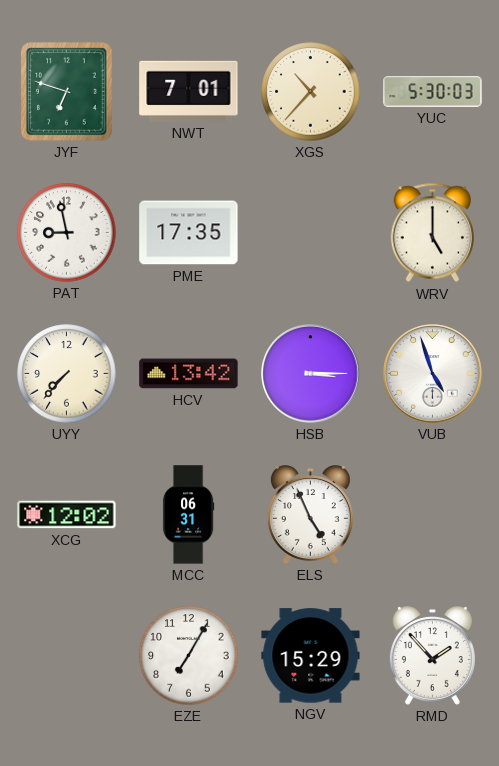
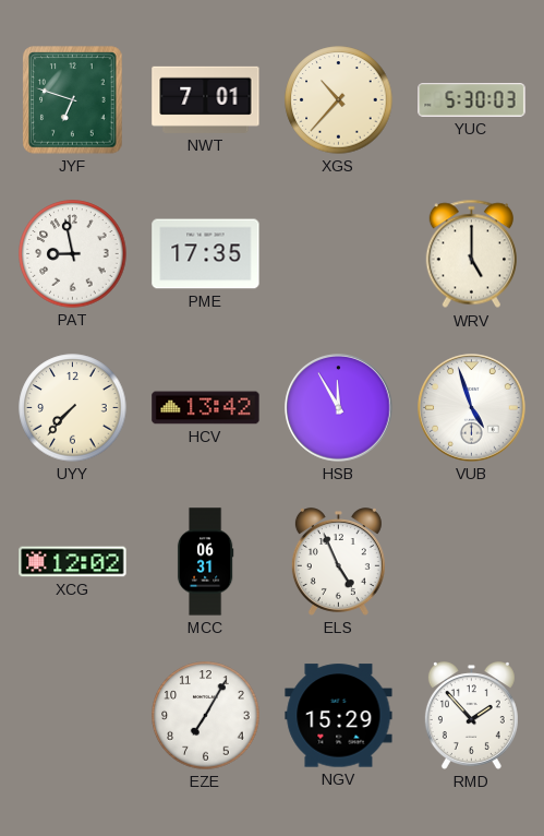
HSB: 3:15 -> 11:55
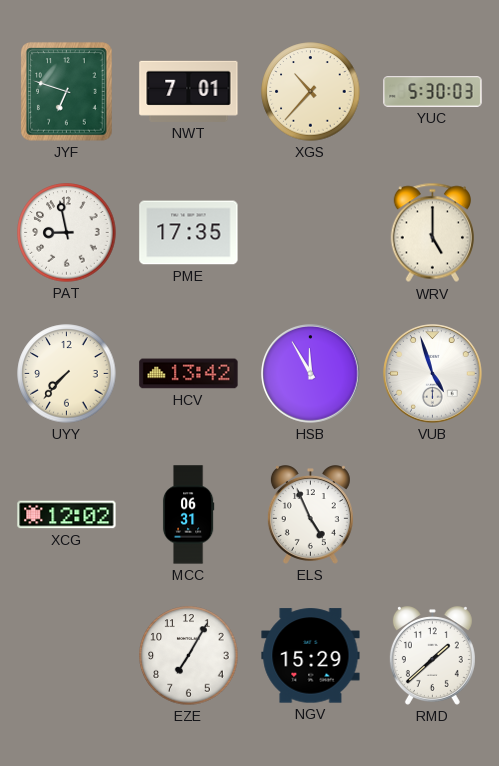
RMD: 1:53 -> 1:38
